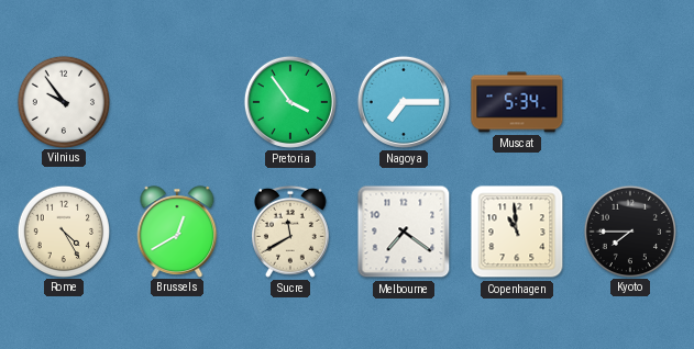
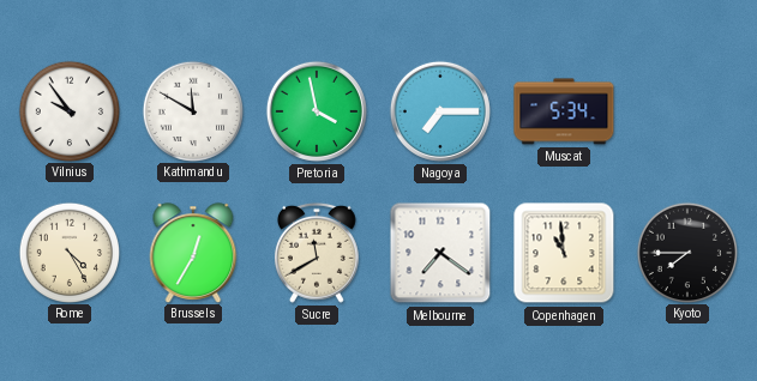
Kathmandu: none -> 11:50
Pretoria: 3:54 -> 3:58
Brussels: 12:40 -> 12:35
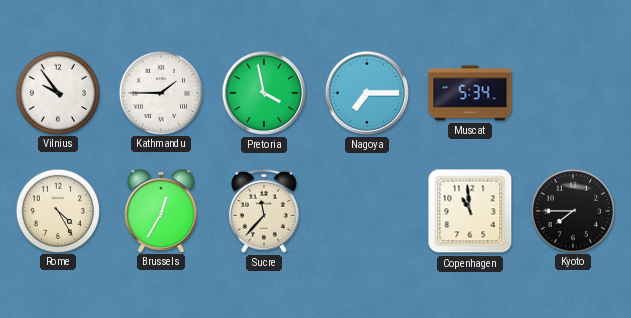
Kathmandu: 11:50 -> 1:45
Sucre: 11:40 -> 11:37
Melbourne: 7:21 -> none
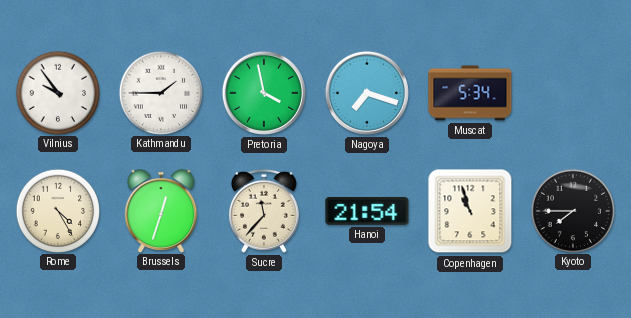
Nagoya: 7:15 -> 7:18
Brussels: 12:35 -> 12:33
Hanoi: none -> 21:54
Copenhagen: 10:59 -> 10:57
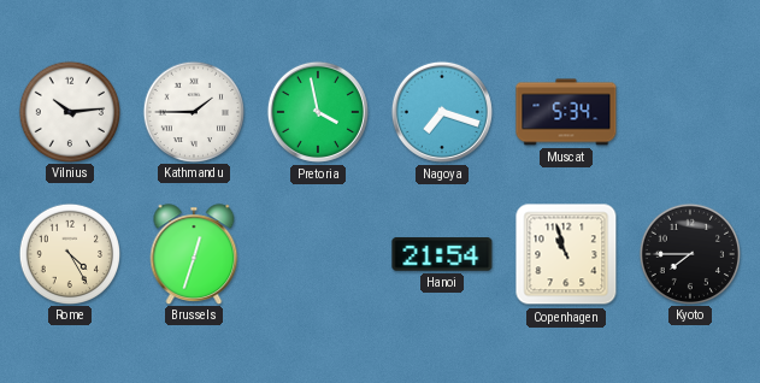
Vilnius: 9:54 -> 10:14
Sucre: 11:37 -> none
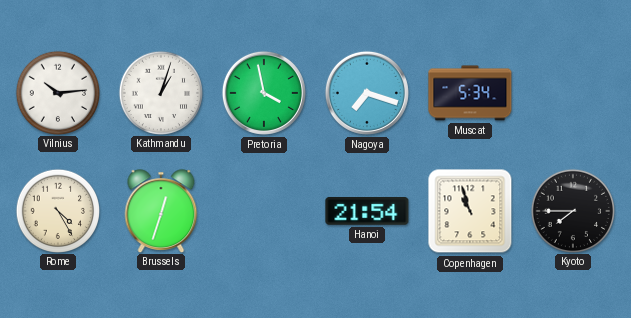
Kathmandu: 1:45 -> 1:03
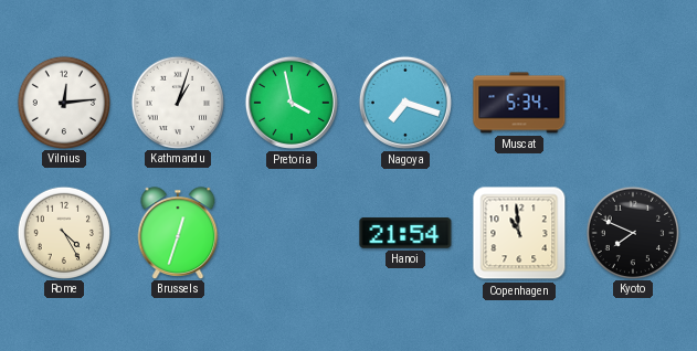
Vilnius: 10:14 -> 12:14
Copenhagen: 10:57 -> 10:59
Kyoto: 7:45 -> 7:49
